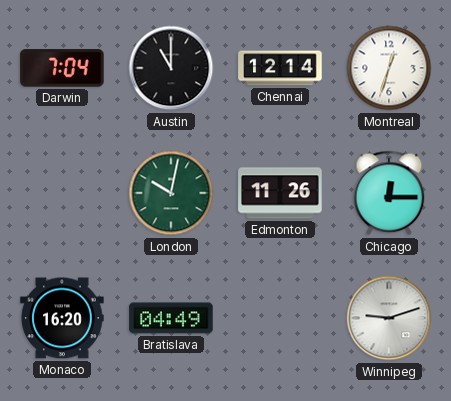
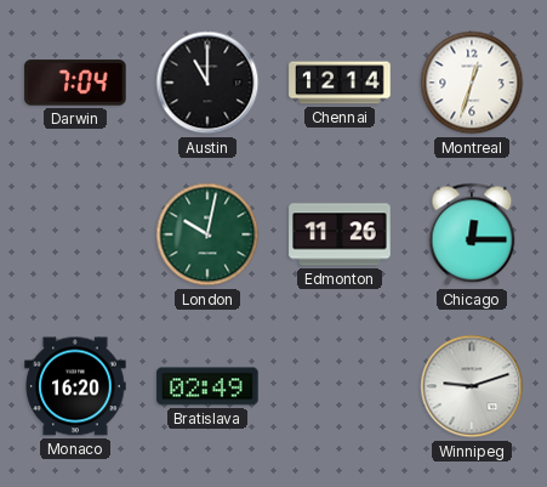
Bratislava: 04:49 -> 02:49
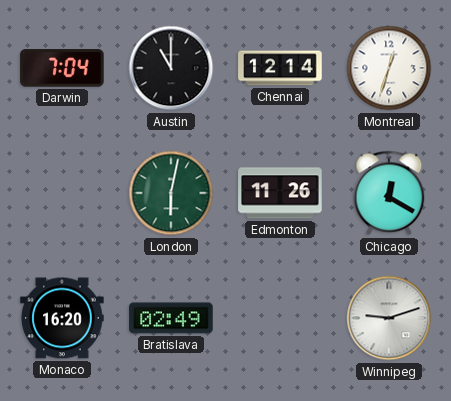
London: 10:02 -> 6:02
Chicago: 12:15 -> 12:20
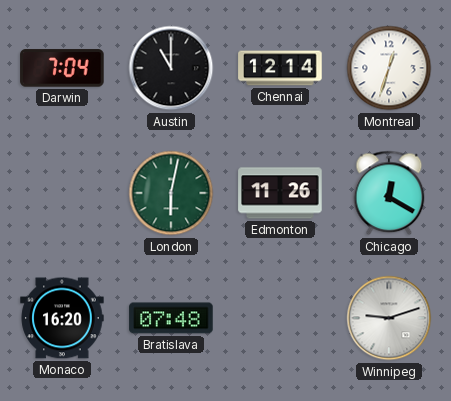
Bratislava: 02:49 -> 07:48
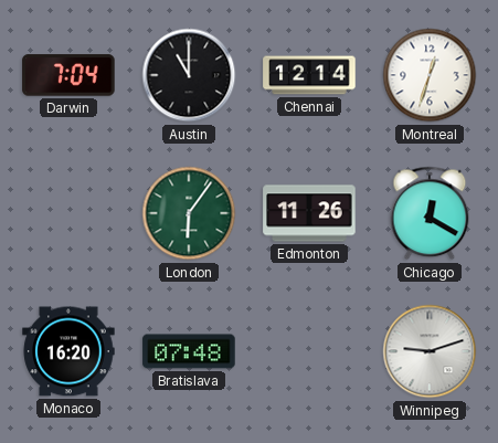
London: 6:02 -> 6:06
